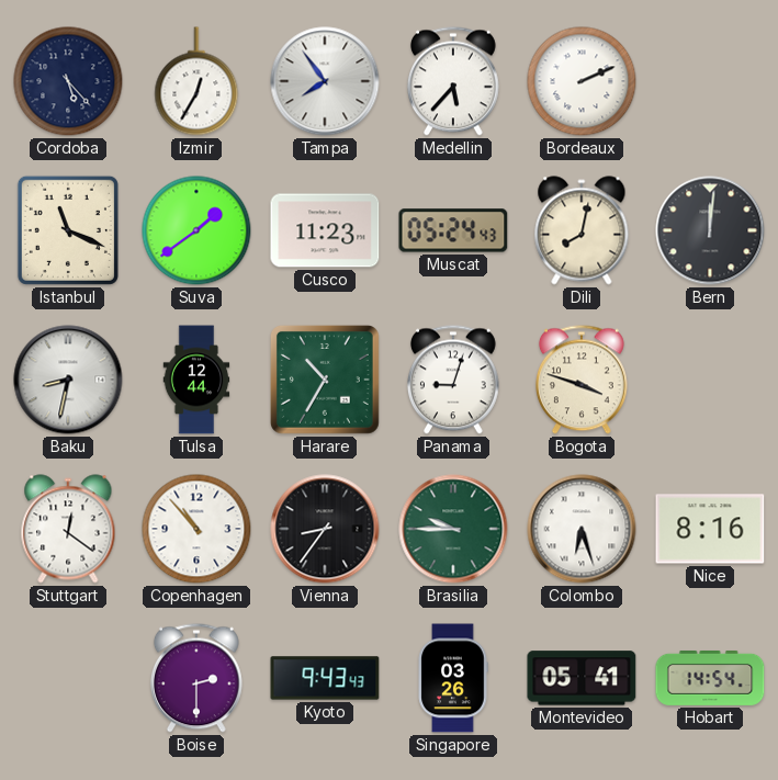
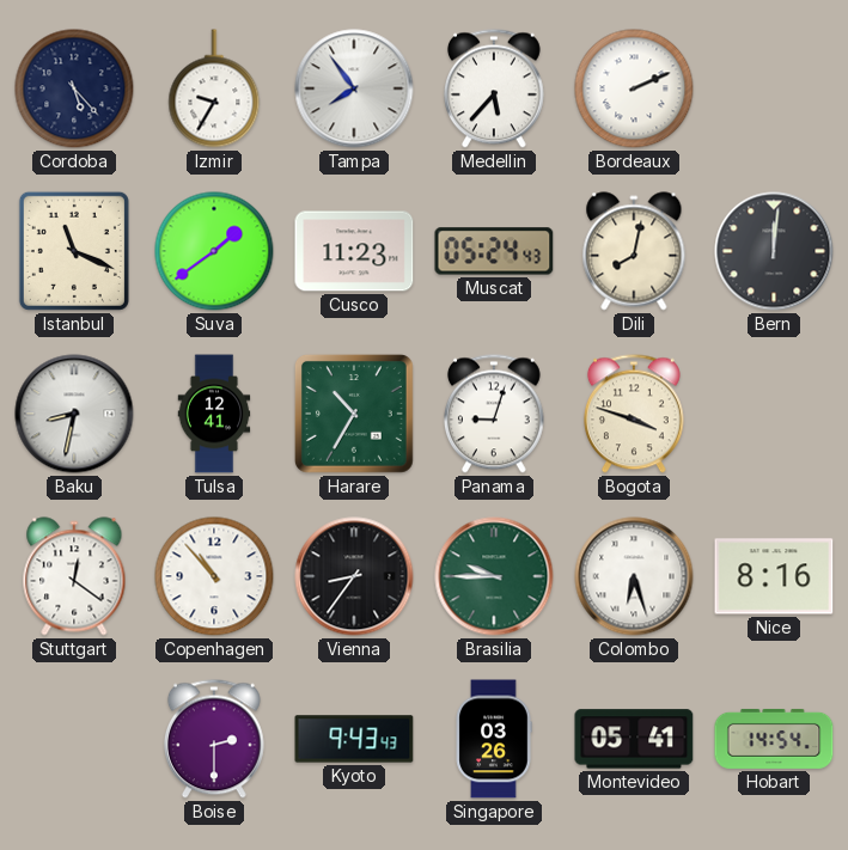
Izmir: 12:35 -> 9:35
Tulsa: 12:44 -> 12:41
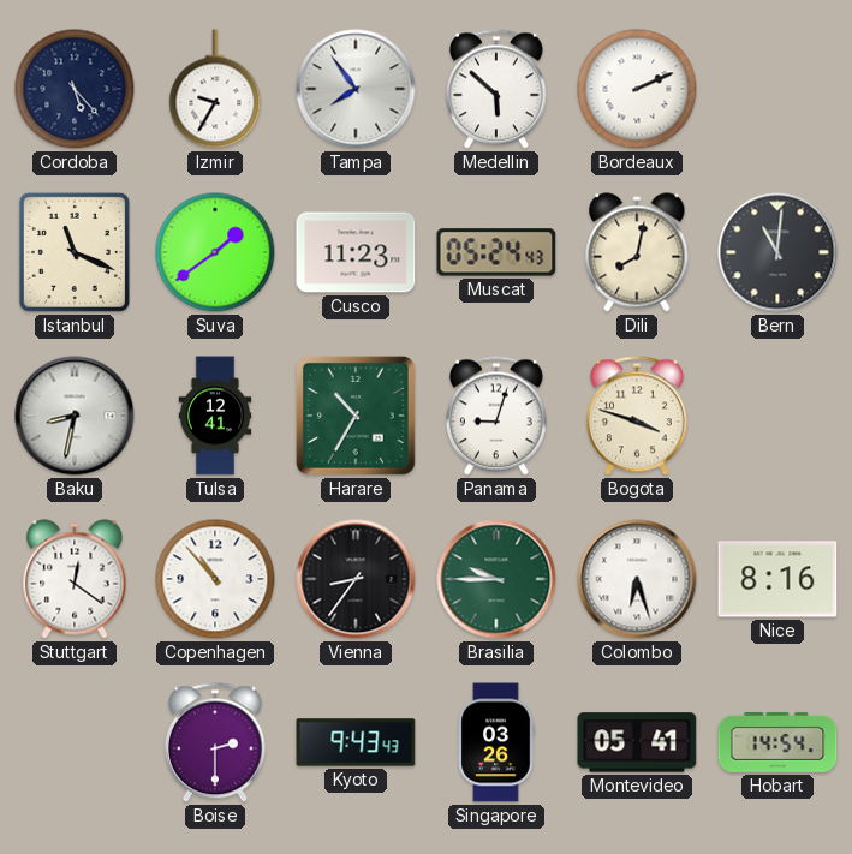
Medellin: 5:37 -> 5:52
Bern: 12:01 -> 11:01
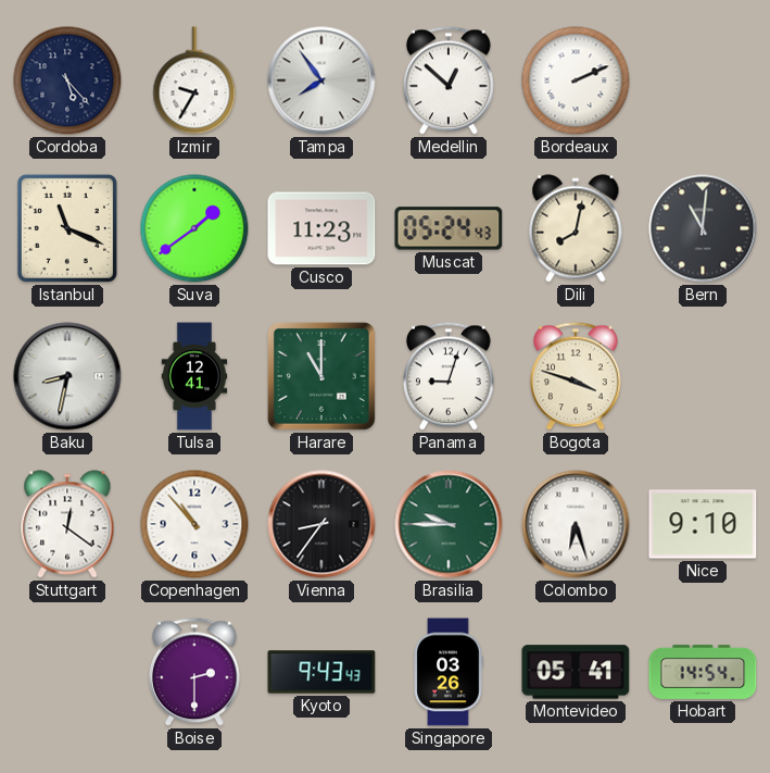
Medellin: 5:52 -> 12:52
Harare: 10:35 -> 11:00
Nice: 8:16 -> 9:10
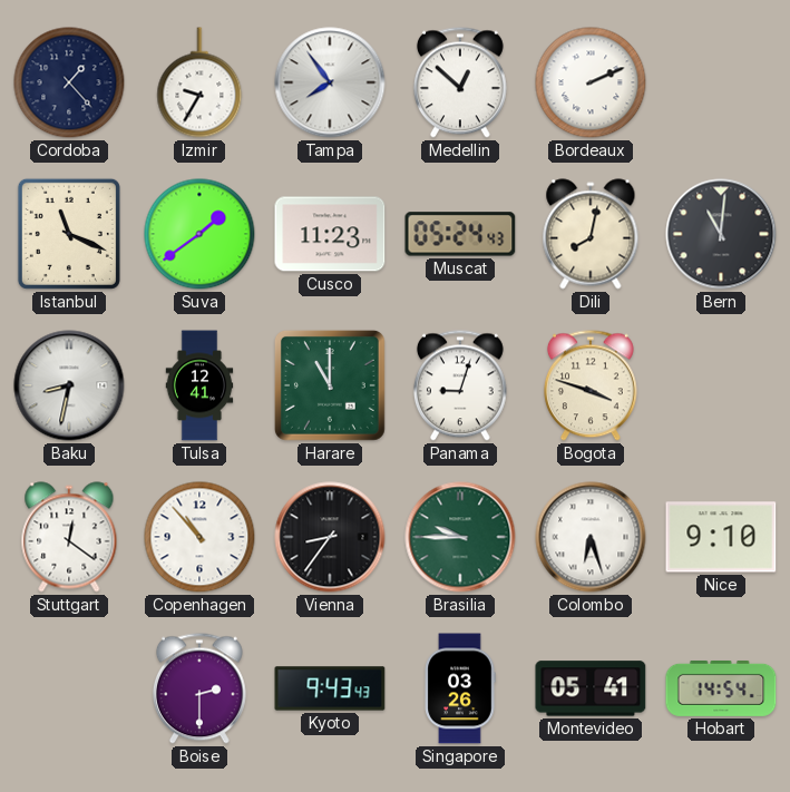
Cordoba: 5:23 -> 1:23
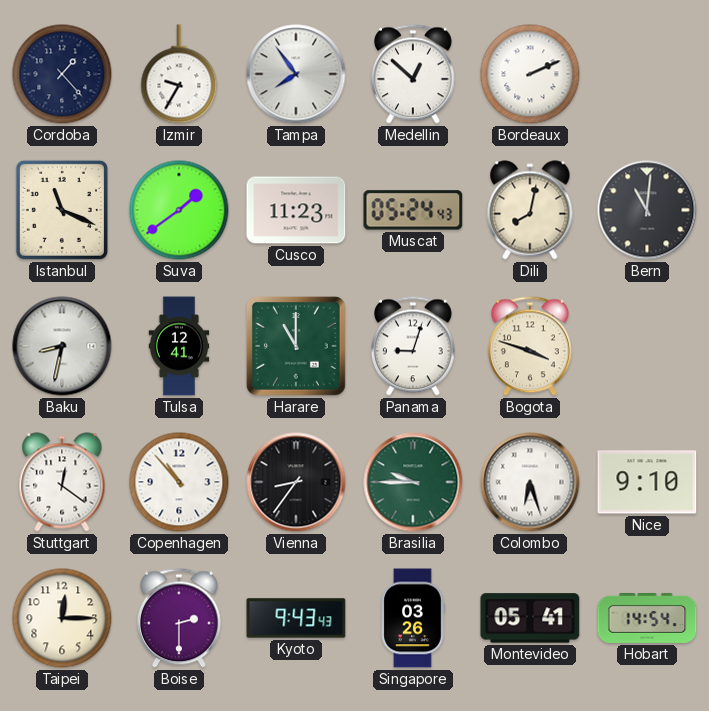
Taipei: none -> 12:15
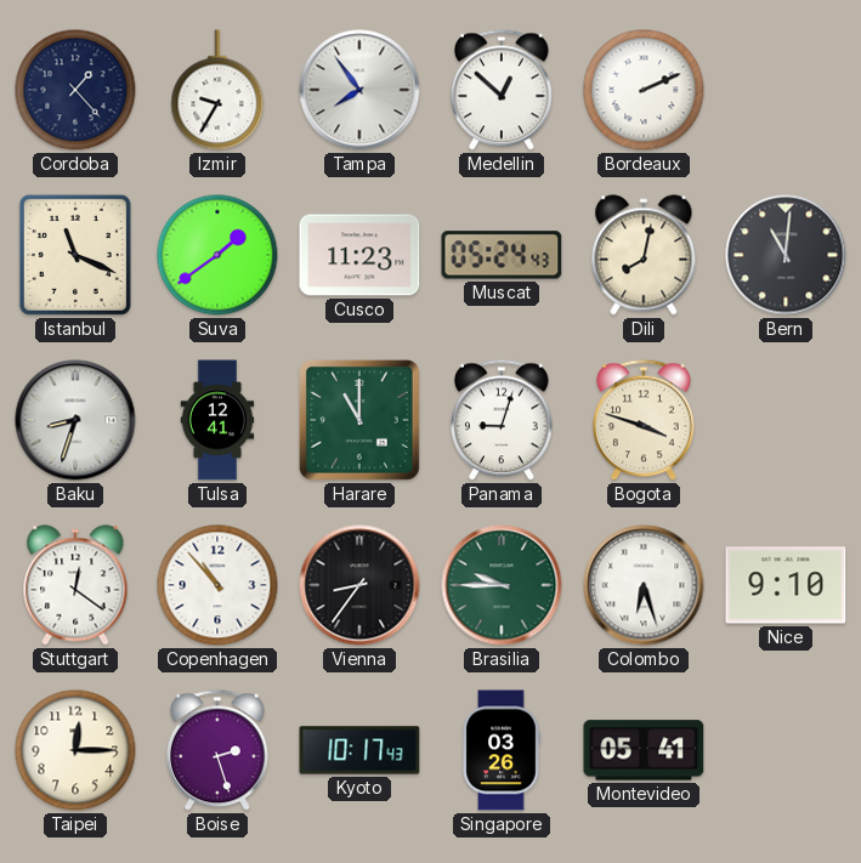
Baku: 8:32 -> 8:33
Boise: 2:30 -> 2:27
Kyoto: 9:43 -> 10:17
Hobart: 14:54 -> none
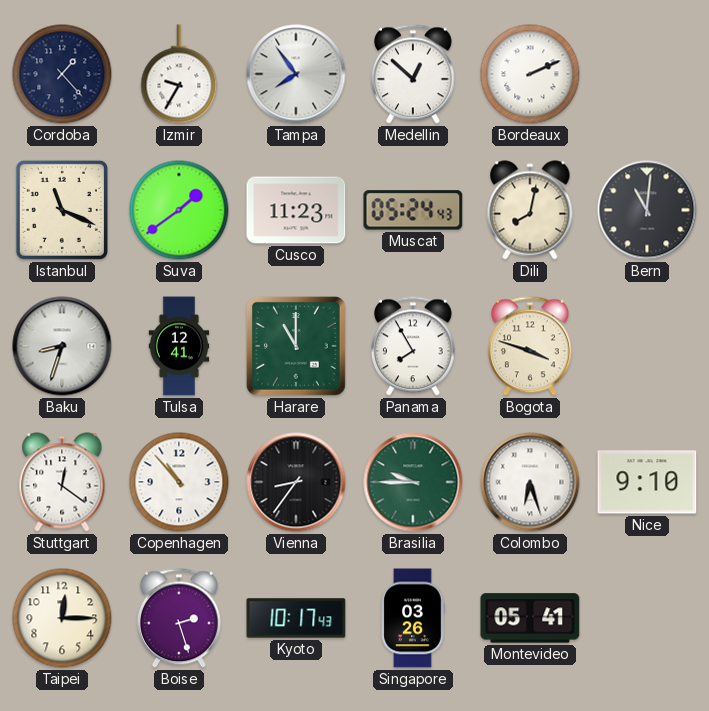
Panama: 9:03 -> 7:55
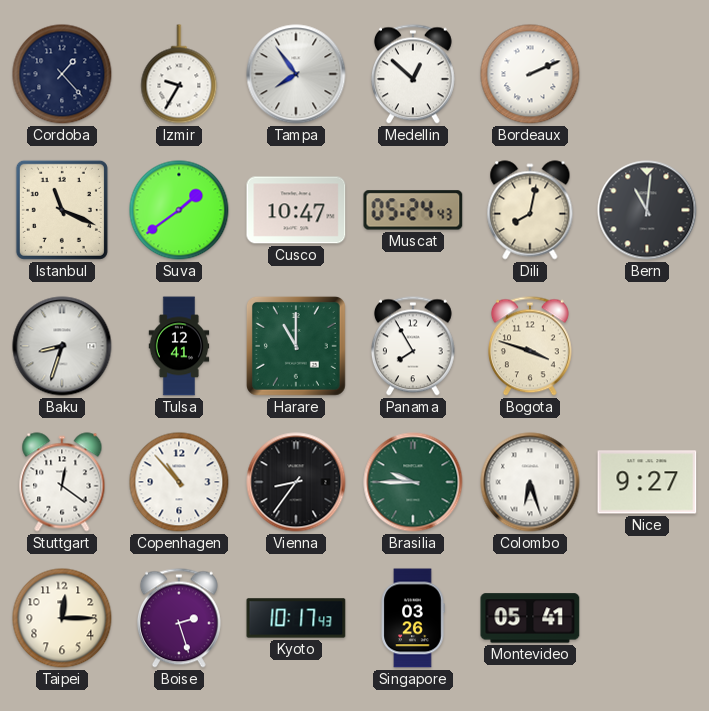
Cusco: 11:23 -> 10:47
Nice: 9:10 -> 9:27
